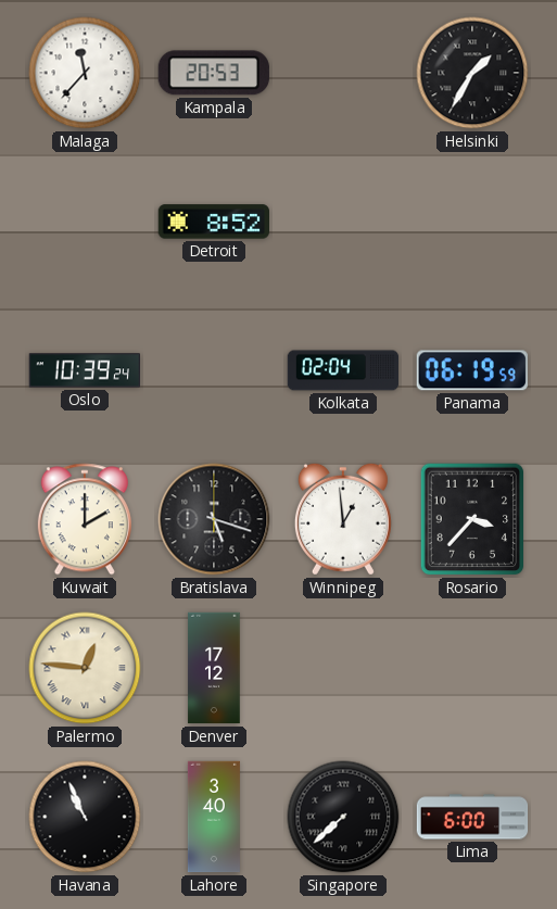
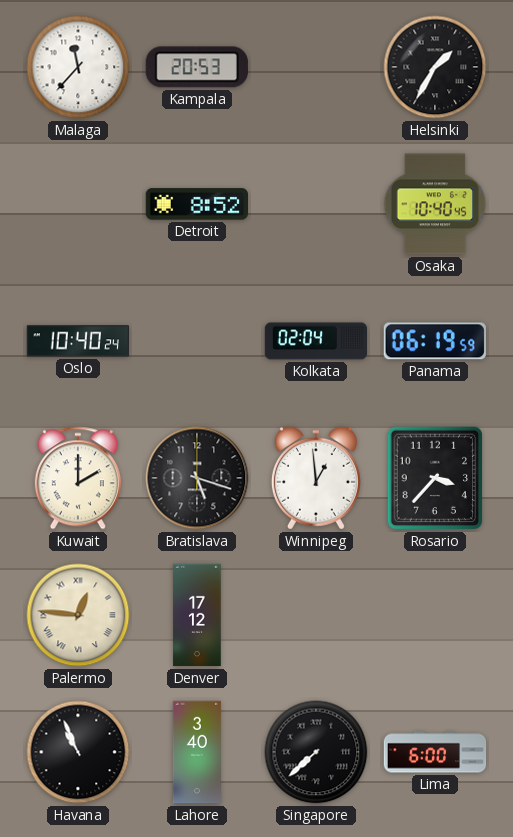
Osaka: none -> 10:40
Oslo: 10:39 -> 10:40
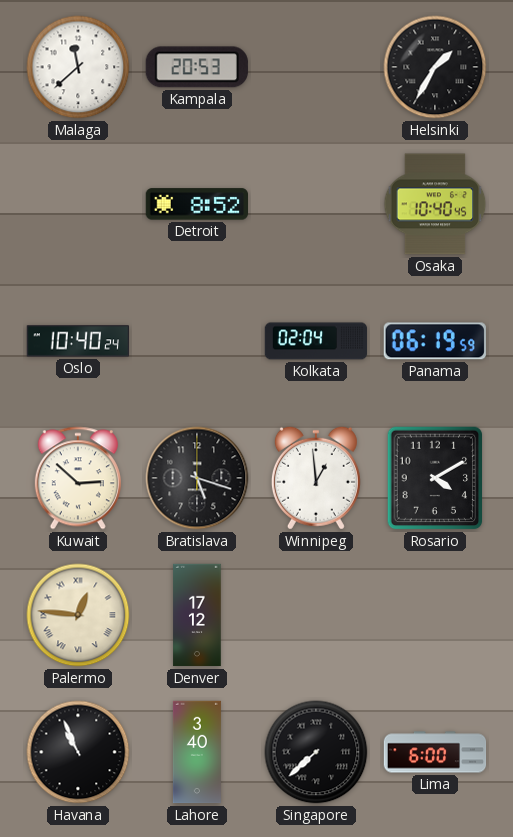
Malaga: 11:37 -> 11:38
Kuwait: 2:00 -> 2:52
Rosario: 3:37 -> 4:10
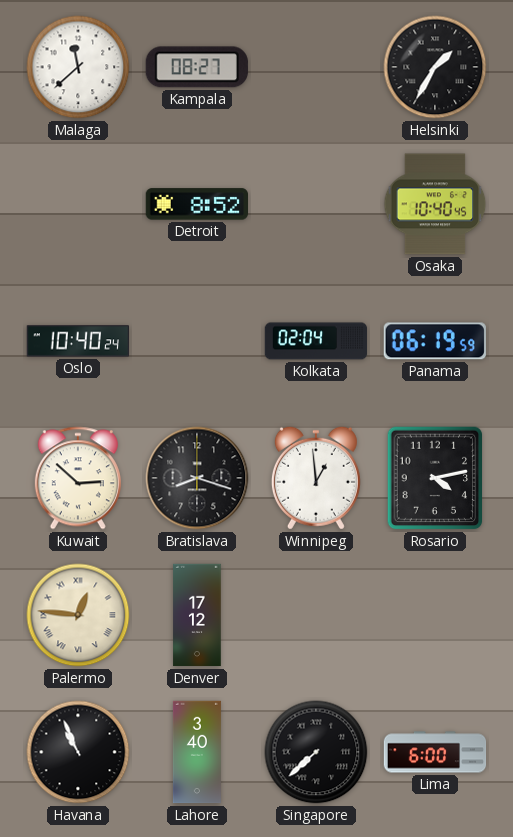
Kampala: 20:53 -> 08:27
Bratislava: 5:18 -> 8:18
Rosario: 4:10 -> 4:13
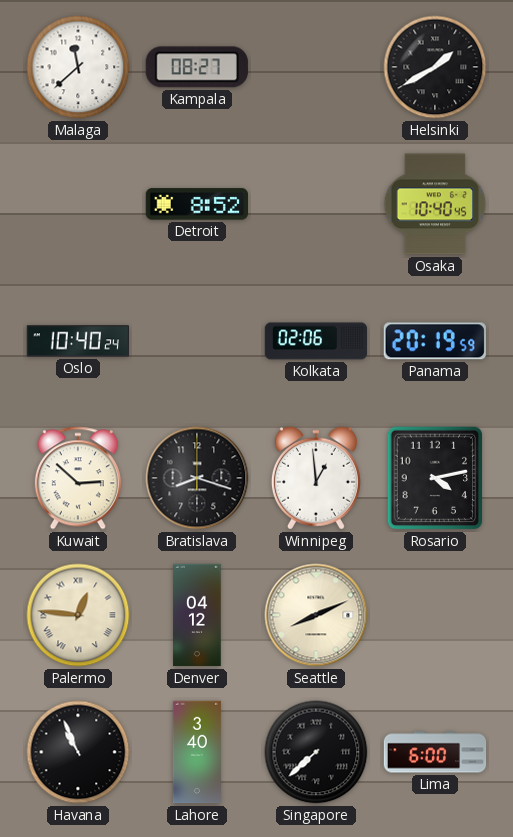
Helsinki: 1:35 -> 1:40
Kolkata: 02:04 -> 02:06
Panama: 06:19 -> 20:19
Denver: 17:12 -> 04:12
Seattle: none -> 8:11
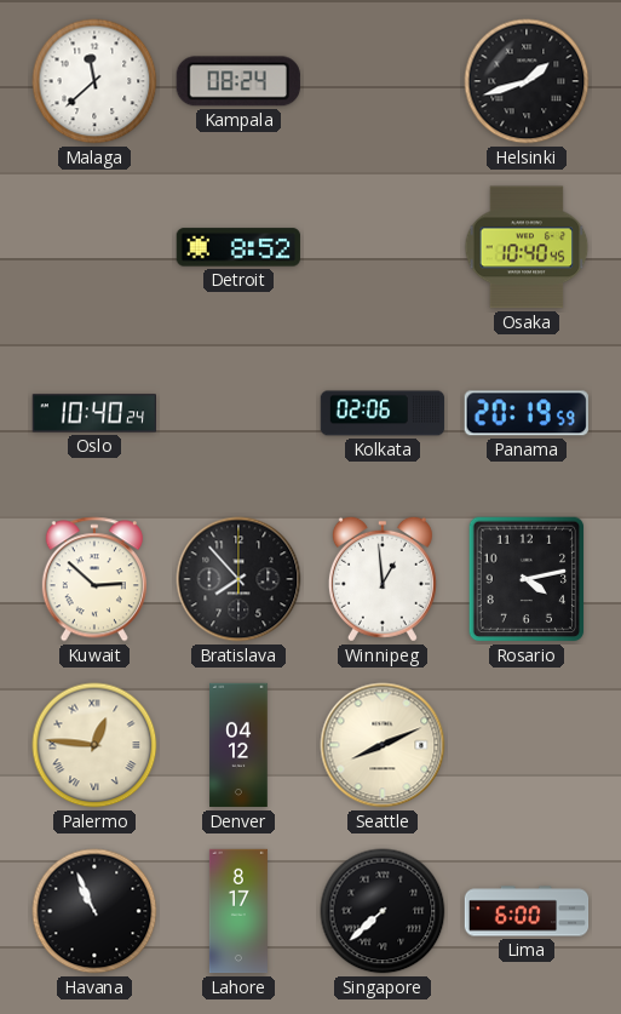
Kampala: 08:27 -> 08:24
Helsinki: 1:40 -> 1:42
Bratislava: 8:18 -> 7:53
Lahore: 3:40 -> 8:17
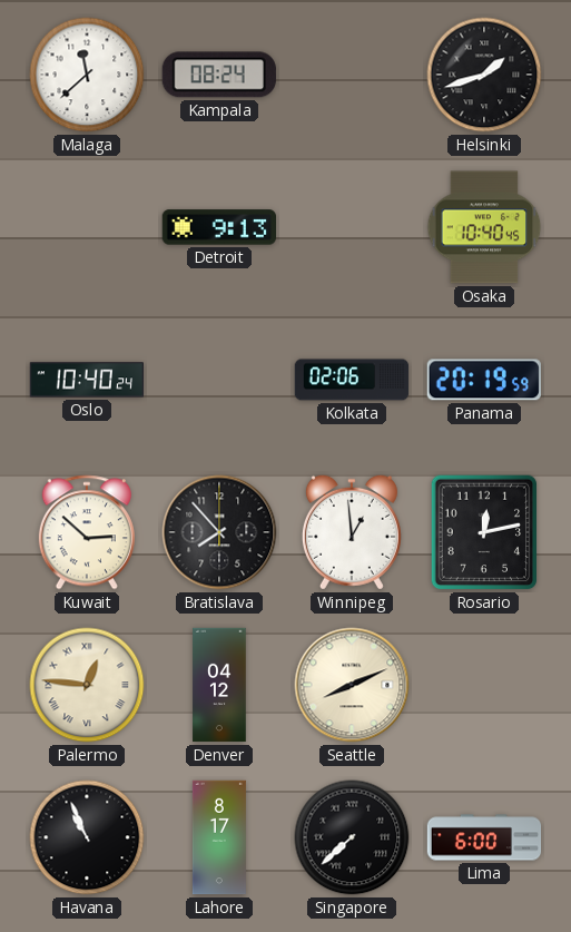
Detroit: 8:52 -> 9:13
Rosario: 4:13 -> 12:13
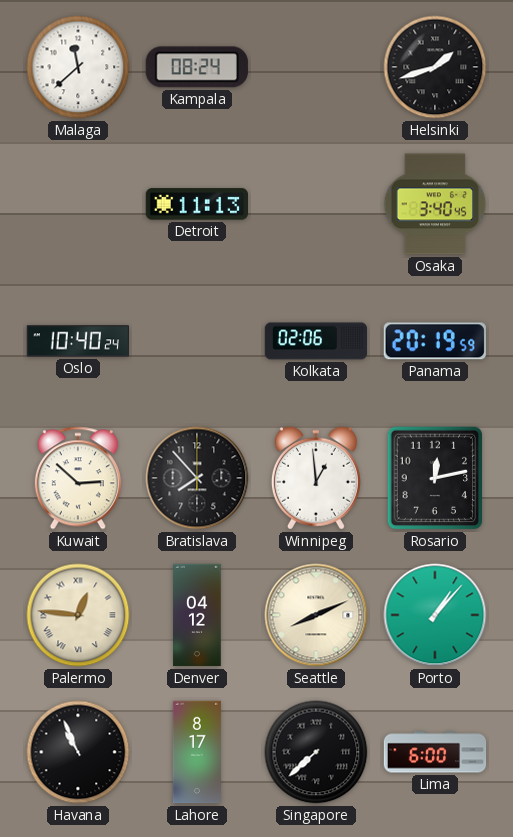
Detroit: 9:13 -> 11:13
Osaka: 10:40 -> 3:40
Porto: none -> 1:07
